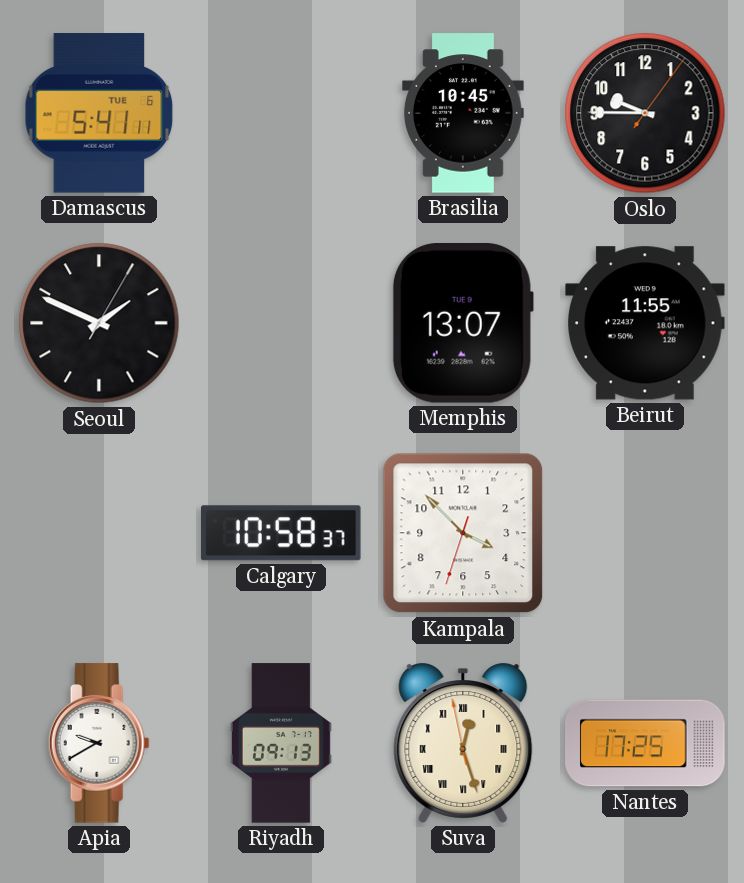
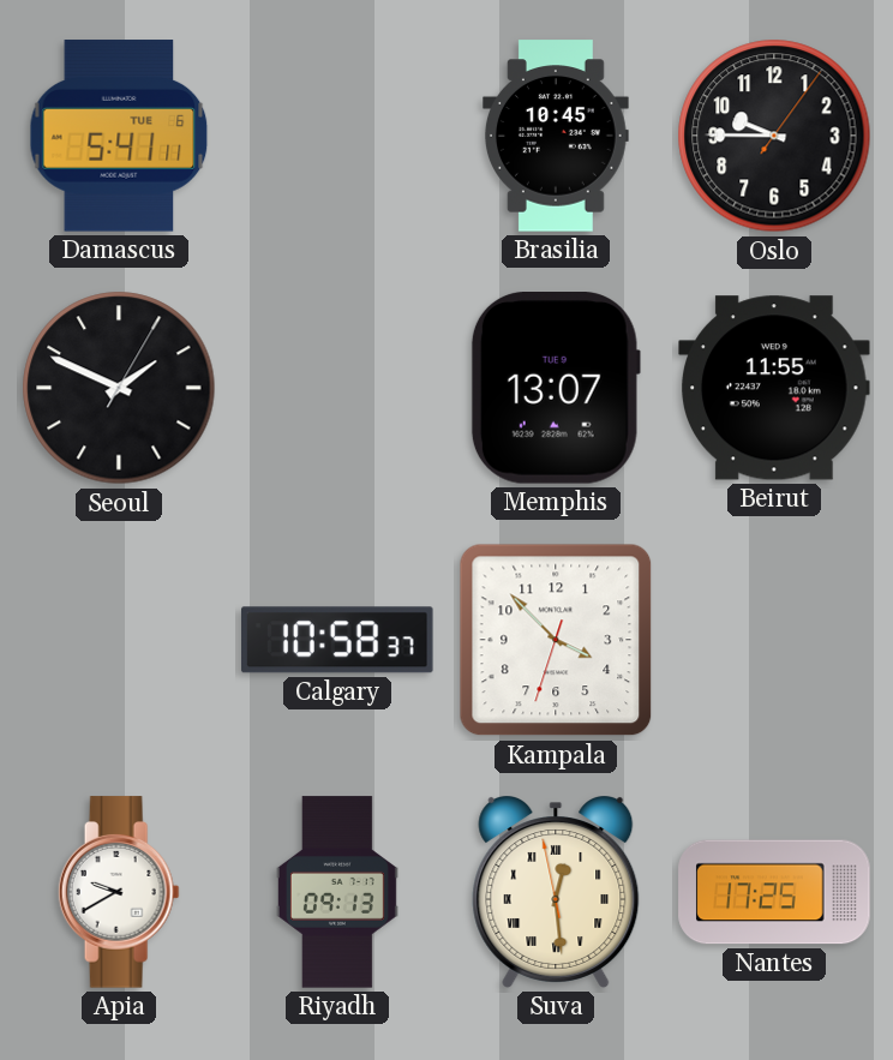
Suva: 12:26 -> 12:28
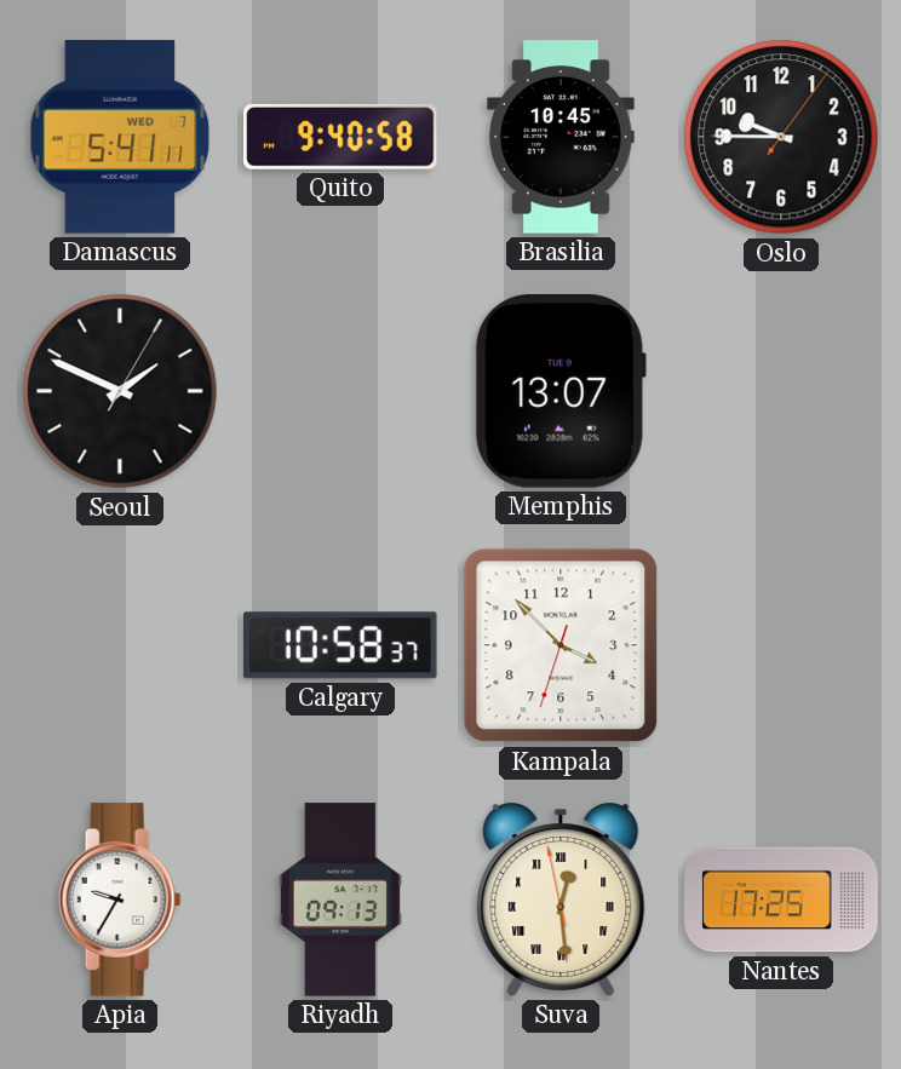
Damascus date: TUE 6 -> WED 7
Quito: none -> 9:40
Beirut: 11:55 -> none
Apia: 9:40 -> 9:35
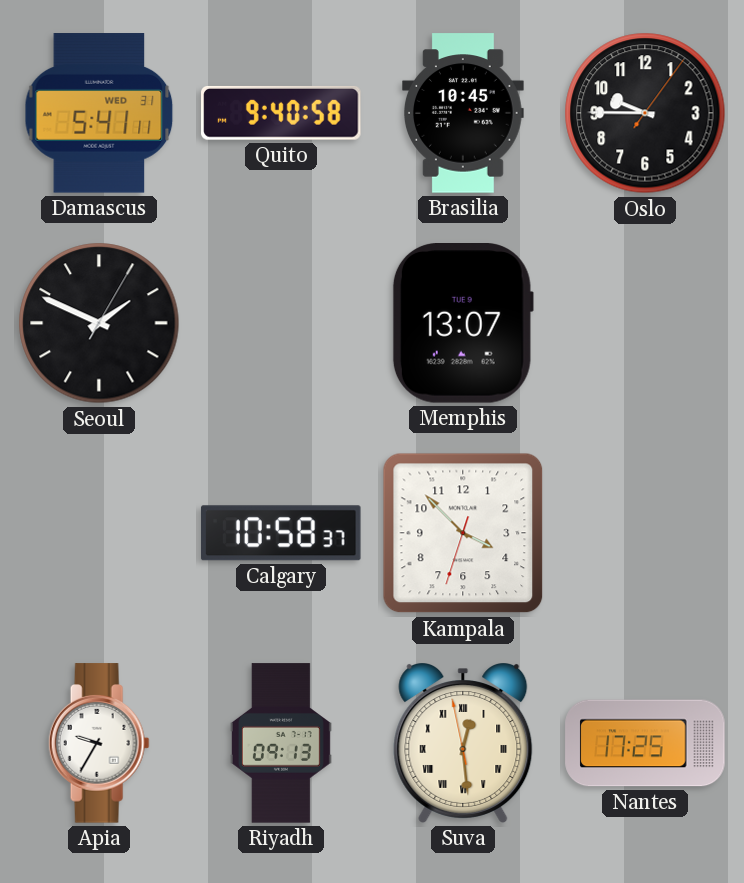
Damascus date: WED 7 -> WED 31
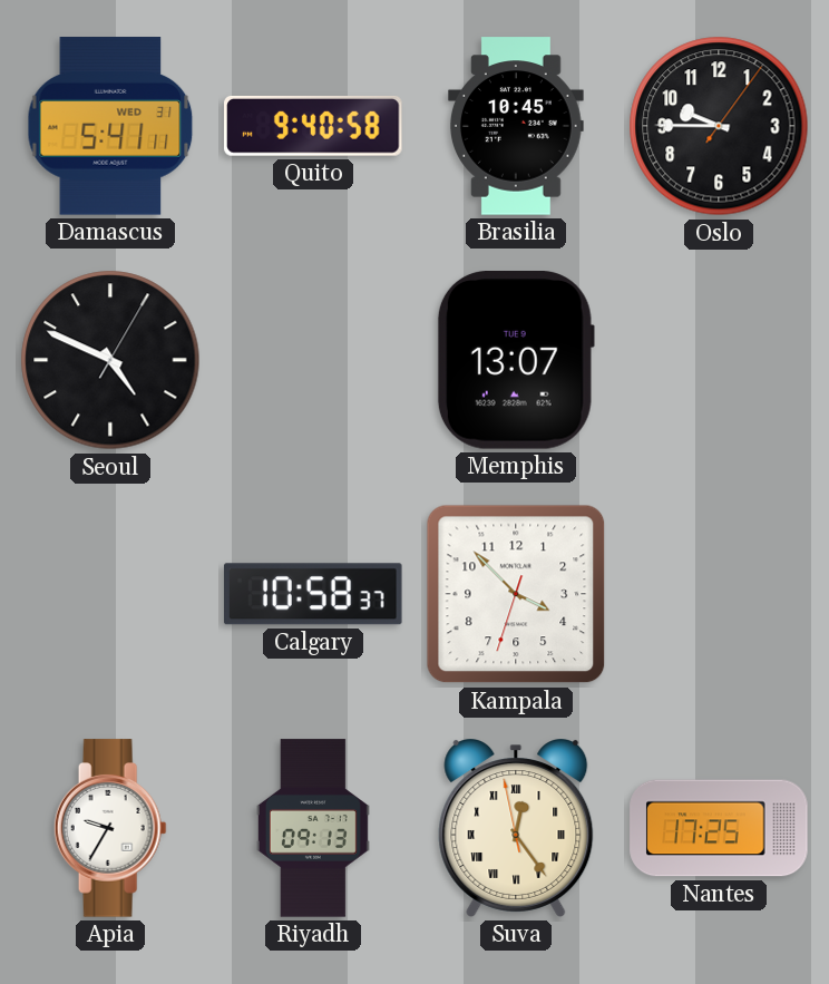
Seoul: 1:49 -> 4:49
Suva: 12:28 -> 12:23
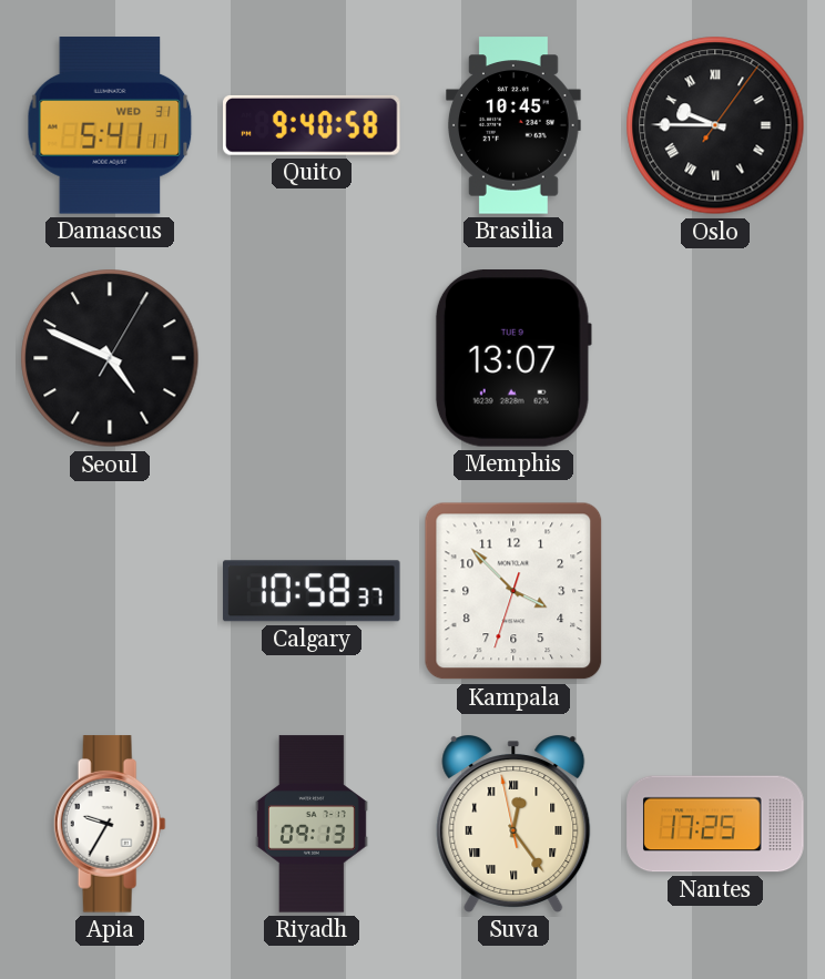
Oslo numerals: Arabic -> Roman
